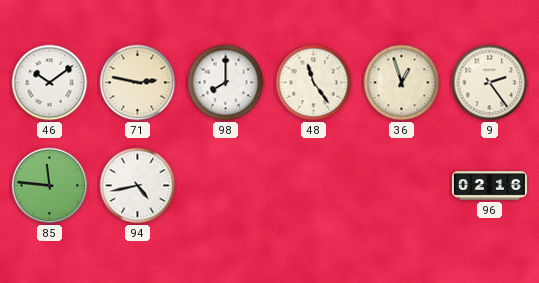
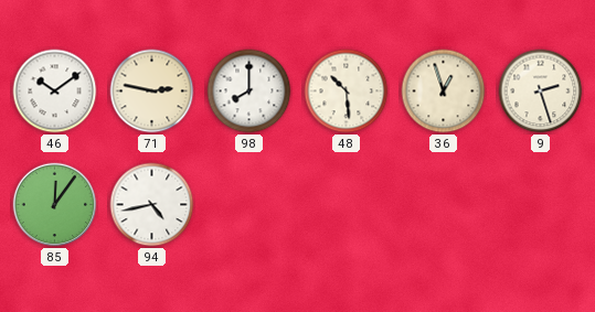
48: 11:24 -> 10:29
9: 2:24 -> 2:27
85: 11:46 -> 12:06
96: 02:16 -> none
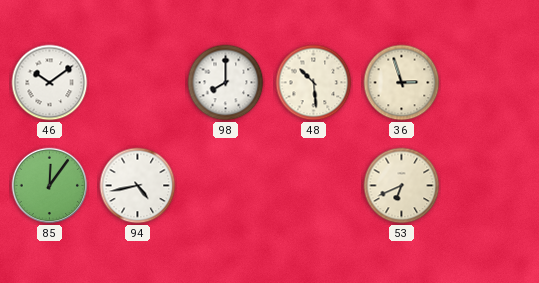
71: 2:47 -> none
36: 12:57 -> 2:57
9: 2:27 -> none
53: none -> 6:41
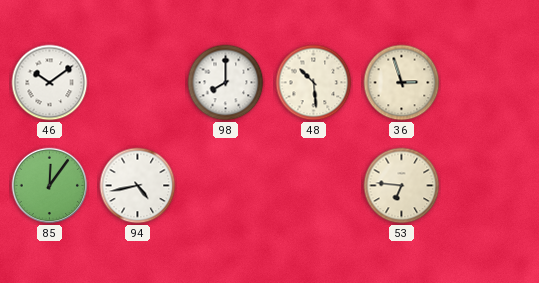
53: 6:41 -> 6:46
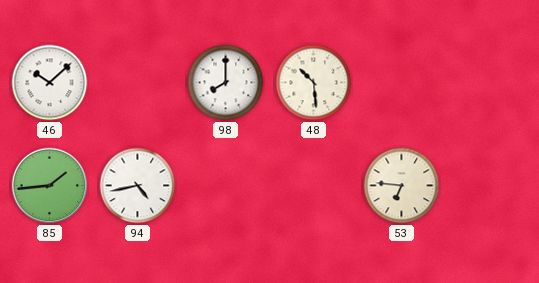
46: 10:09 -> 10:08
36: 2:57 -> none
85: 12:06 -> 1:44
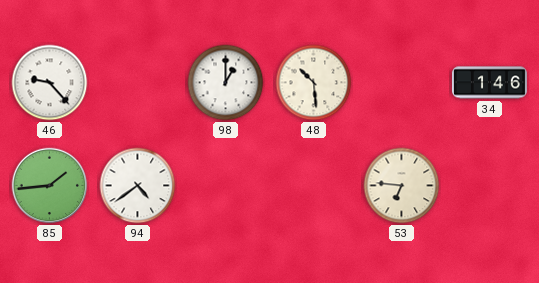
46: 10:08 -> 9:23
98: 8:00 -> 1:00
34: none -> 1:46
94: 4:43 -> 4:39
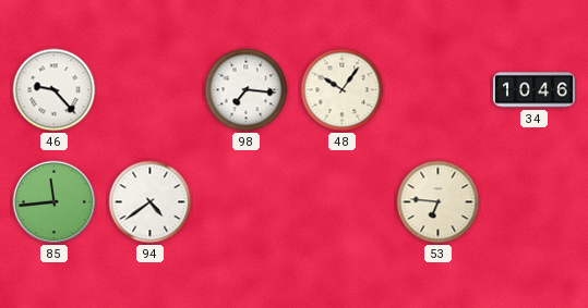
98: 1:00 -> 7:16
48: 10:29 -> 10:06
34: 1:46 -> 10:46
85: 1:44 -> 11:44
